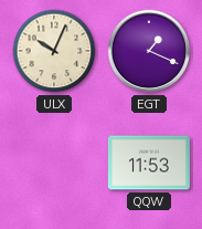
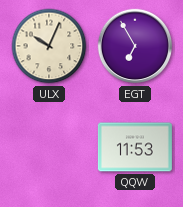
EGT: 1:19 -> 6:55
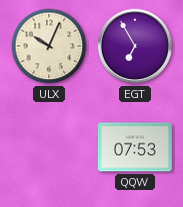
QQW: 11:53 -> 07:53
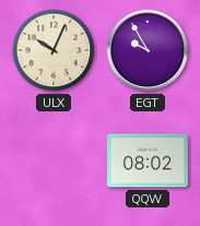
EGT: 6:55 -> 9:55
QQW: 07:53 -> 08:02
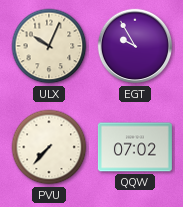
PVU: none -> 7:37
QQW: 08:02 -> 07:02
